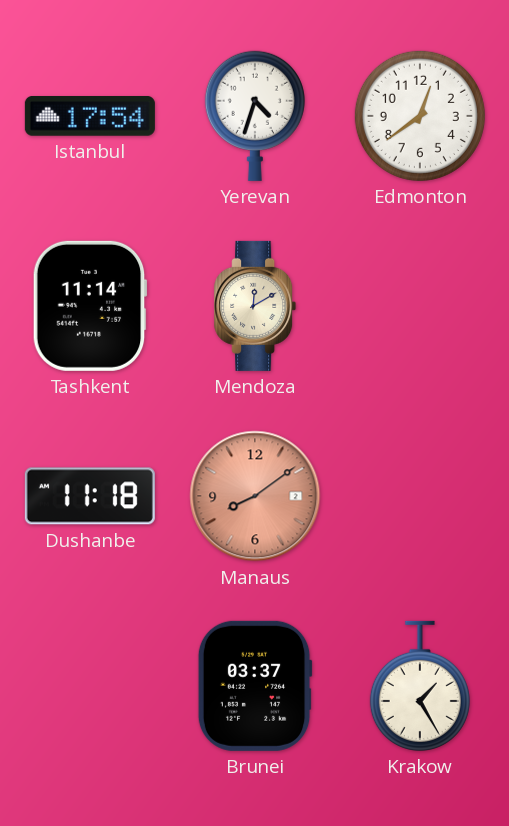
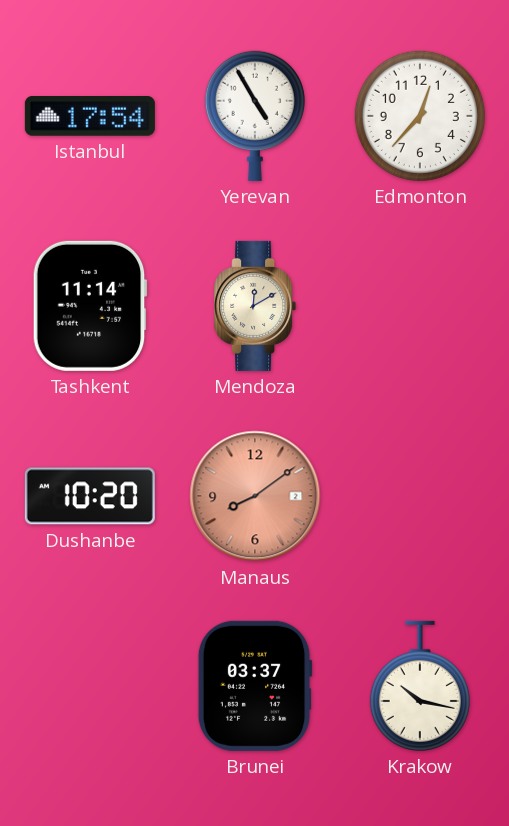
Yerevan: 4:33 -> 4:55
Edmonton: 12:39 -> 12:37
Dushanbe: 11:18 -> 10:20
Krakow: 1:25 -> 10:17
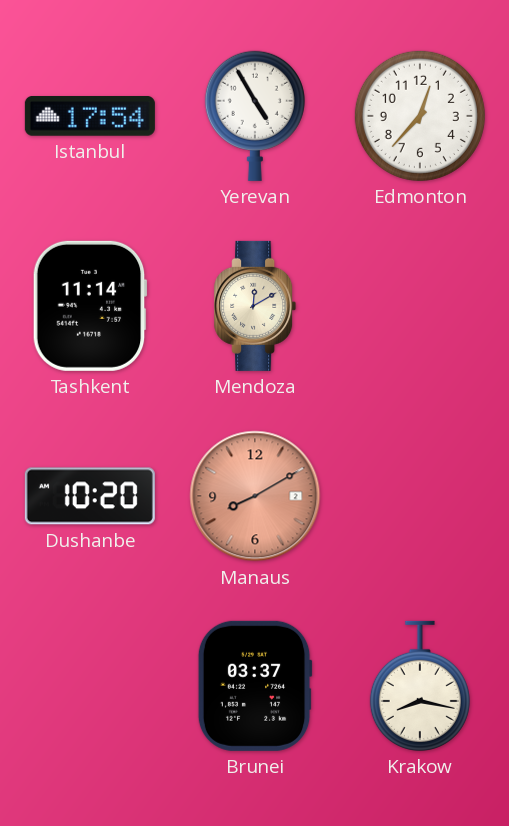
Manaus: 8:09 -> 8:10
Krakow: 10:17 -> 8:17
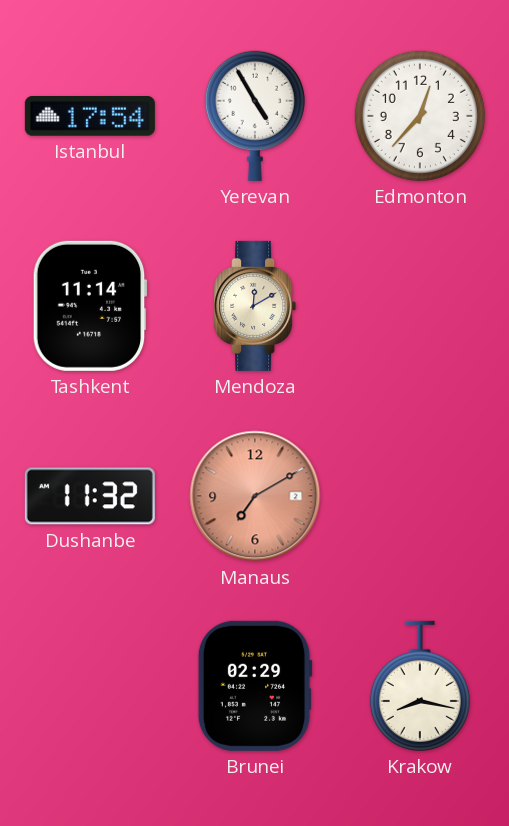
Dushanbe: 10:20 -> 11:32
Manaus: 8:10 -> 7:10
Brunei: 03:37 -> 02:29
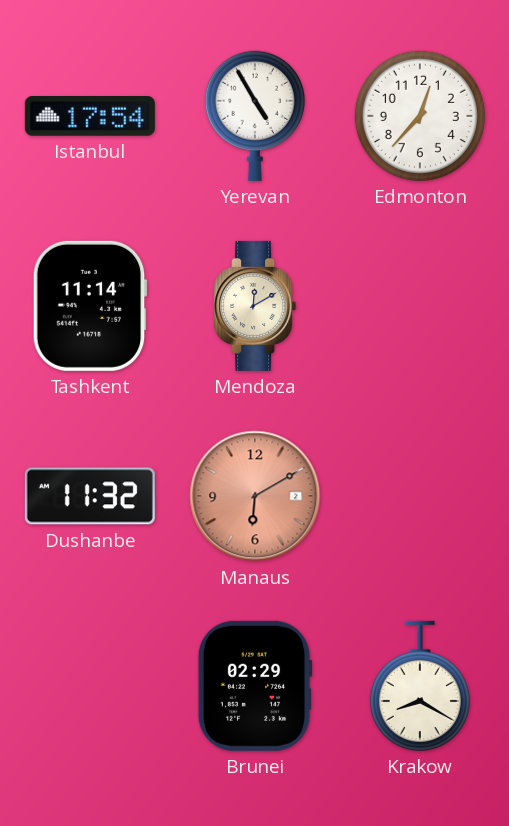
Manaus: 7:10 -> 6:10
Krakow: 8:17 -> 8:20
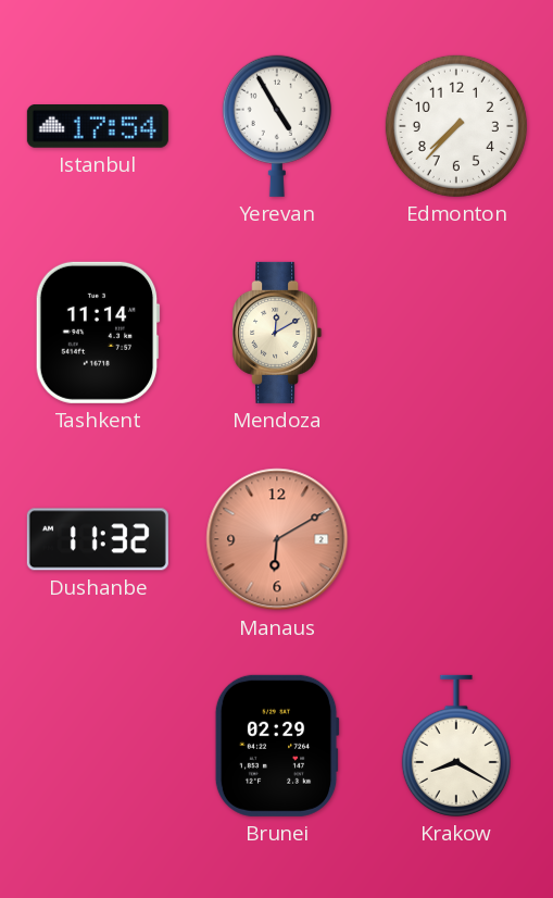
Edmonton: 12:37 -> 7:37
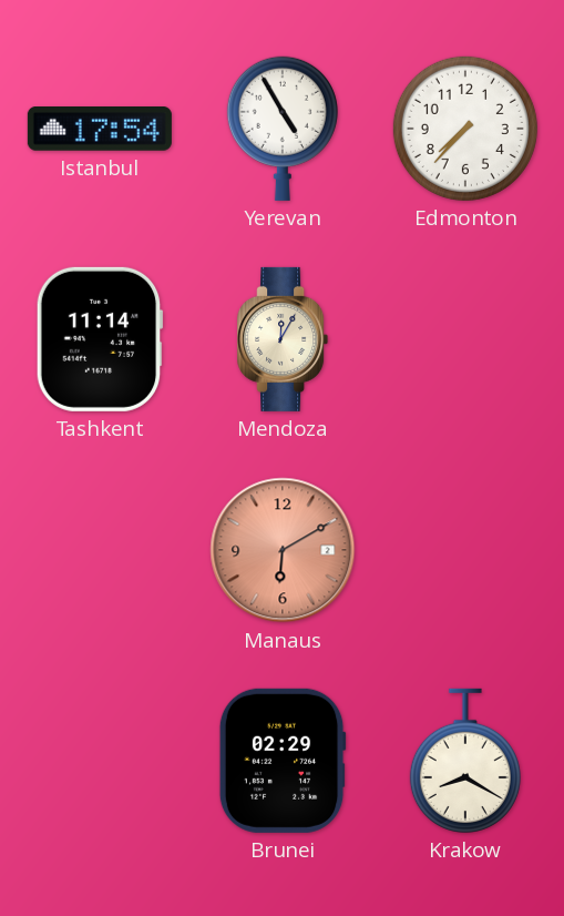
Mendoza: 12:10 -> 12:05
Dushanbe: 11:32 -> none
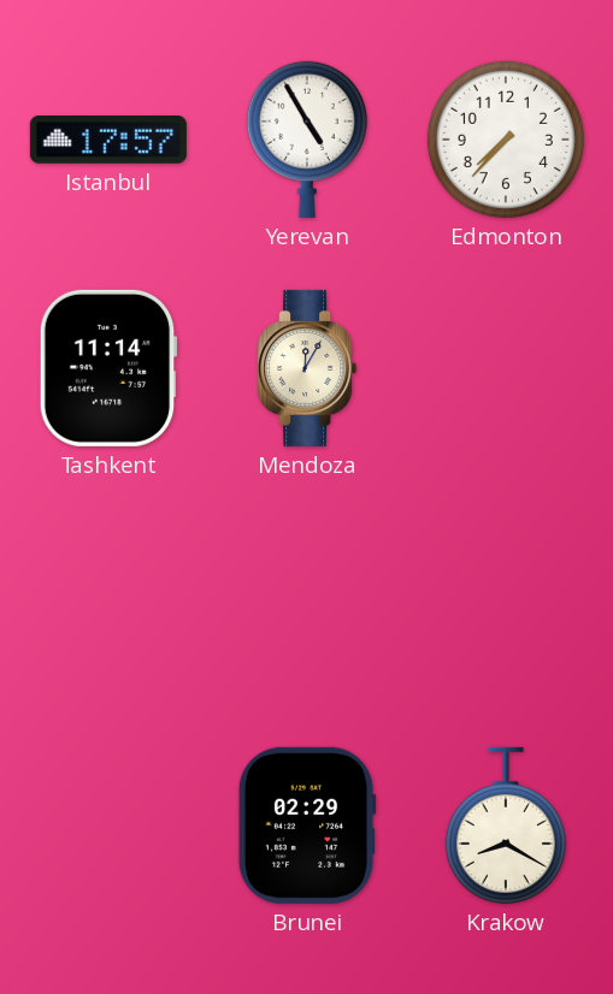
Istanbul: 17:54 -> 17:57
Manaus: 6:10 -> none
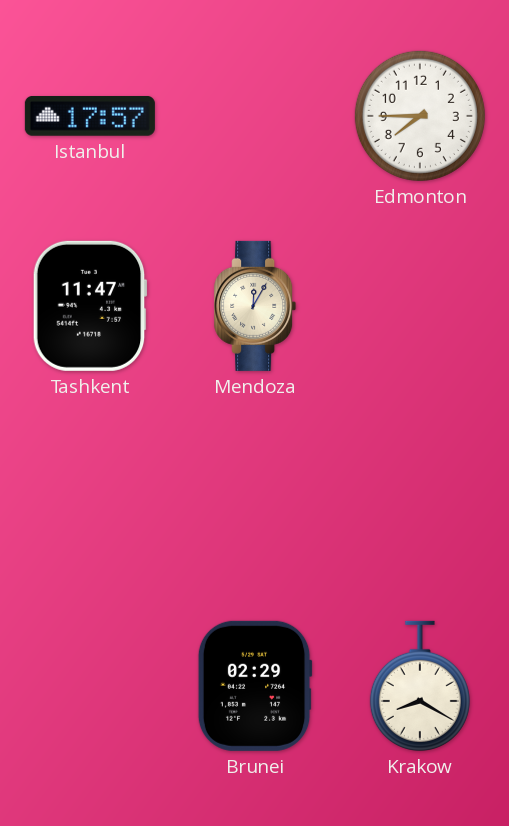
Yerevan: 4:55 -> none
Edmonton: 7:37 -> 7:45
Tashkent: 11:14 -> 11:47
